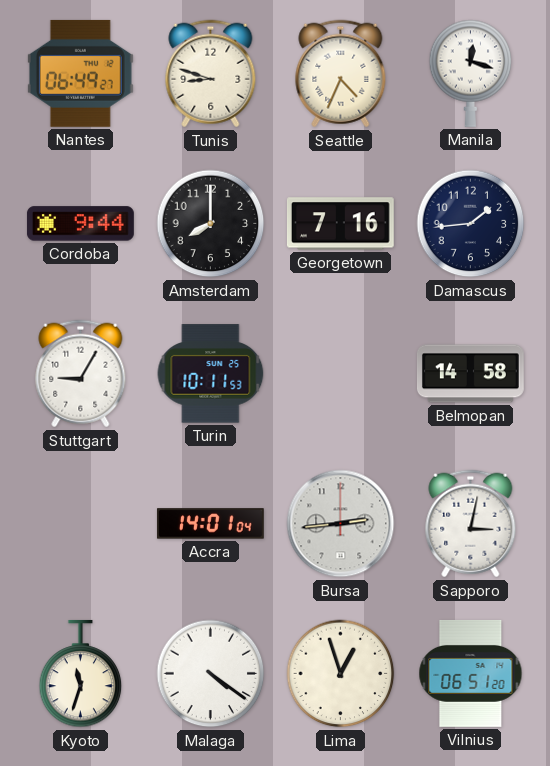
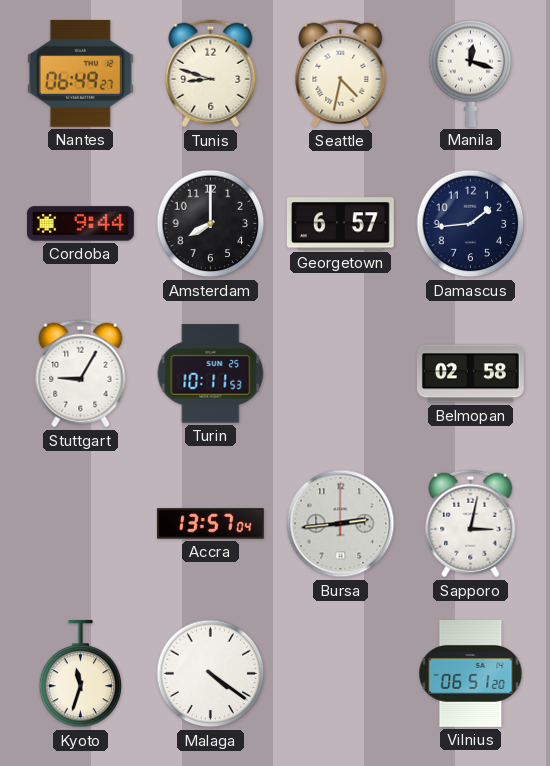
Seattle: 4:34 -> 4:32
Georgetown: 7:16 -> 6:57
Belmopan: 14:58 -> 02:58
Accra: 14:01 -> 13:57
Lima: 12:57 -> none
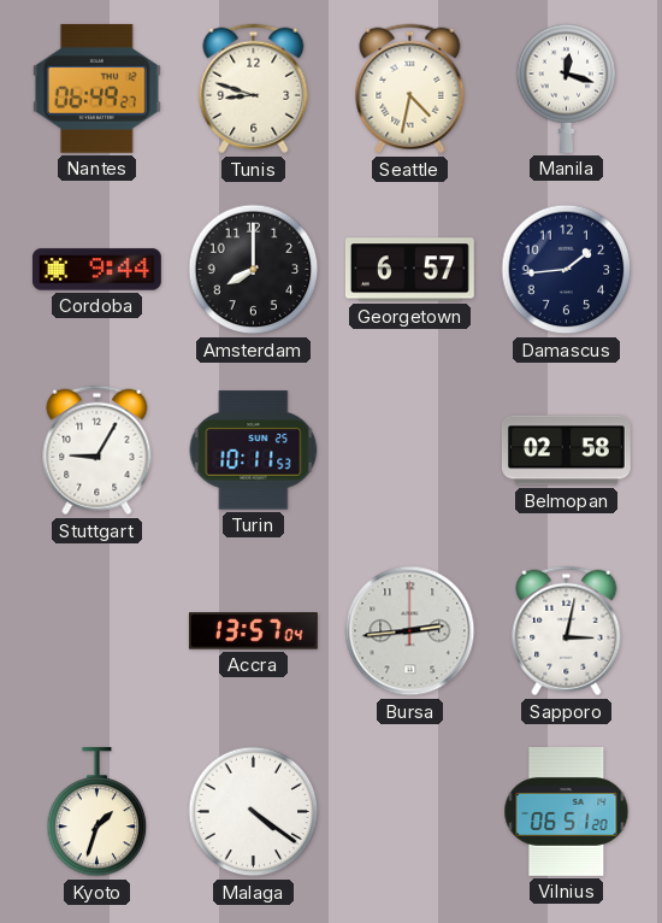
Kyoto: 11:33 -> 1:33
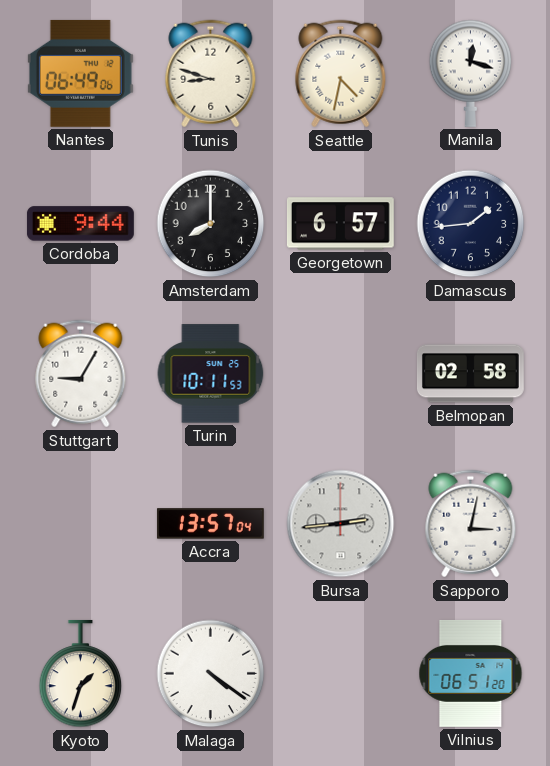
Nantes: 06:49:27 -> 06:49:06
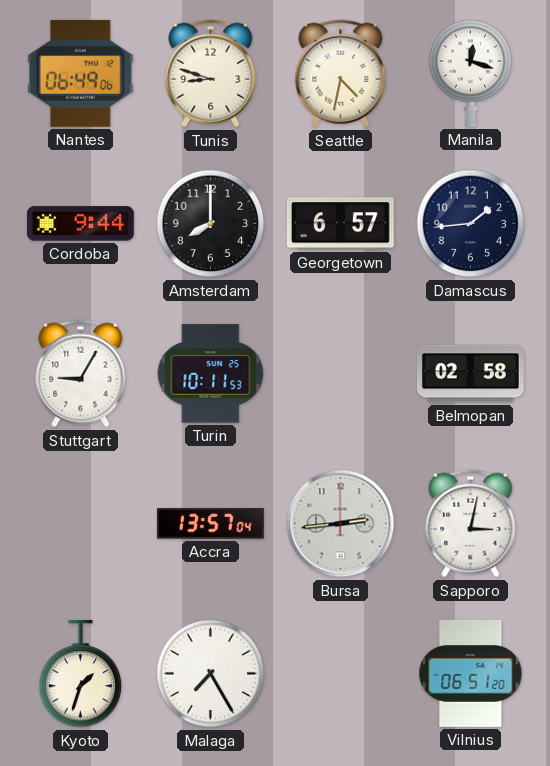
Malaga: 4:21 -> 7:25
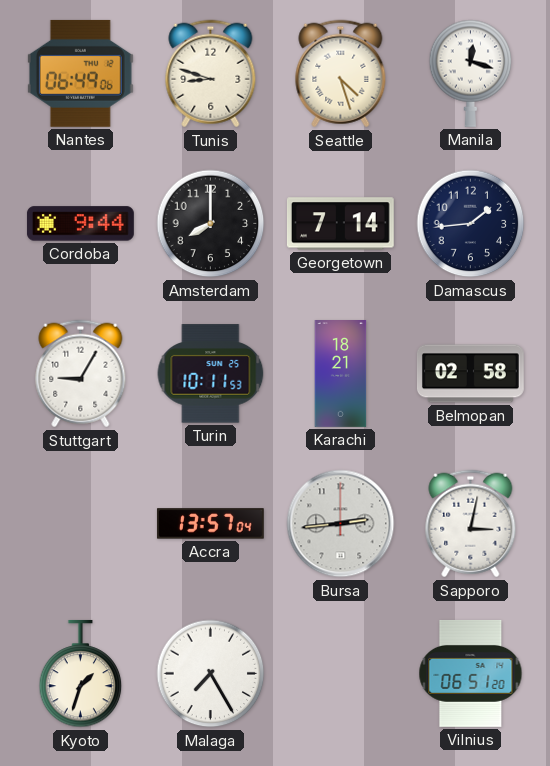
Seattle: 4:32 -> 4:27
Georgetown: 6:57 -> 7:14
Karachi: none -> 18:21
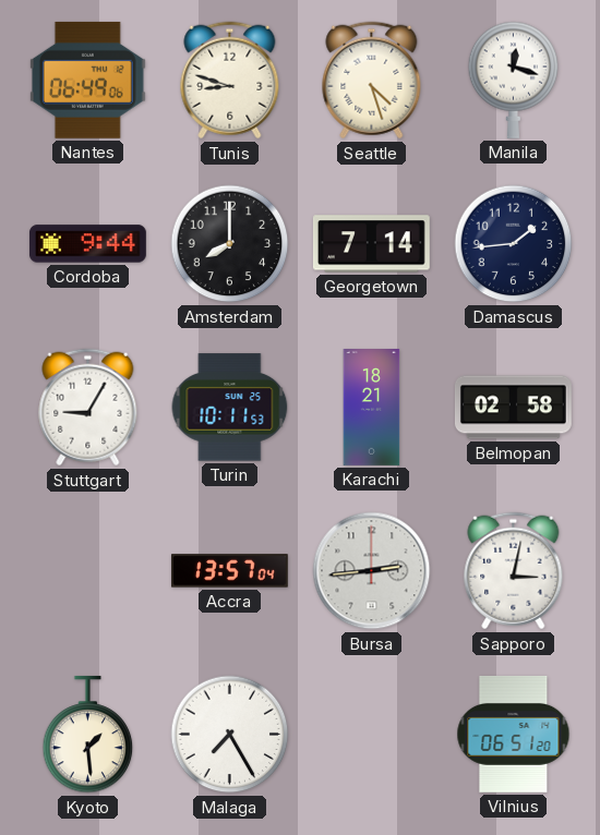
Kyoto: 1:33 -> 1:29
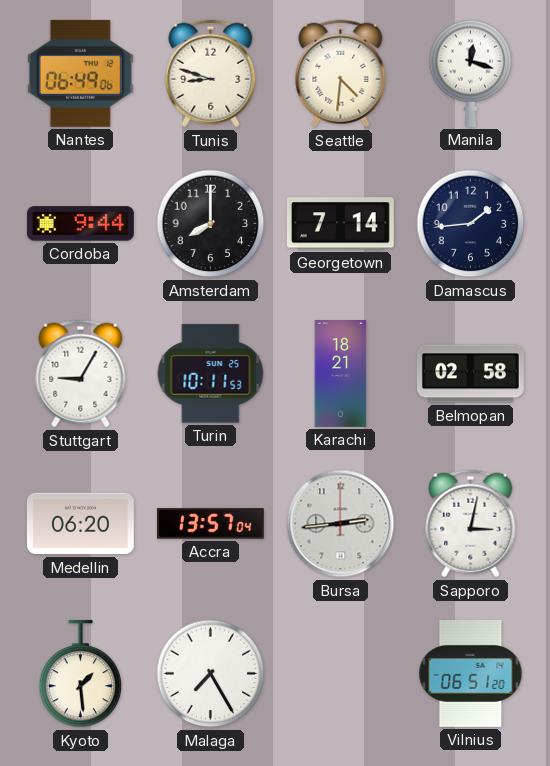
Seattle: 4:27 -> 4:31
Medellin: none -> 06:20
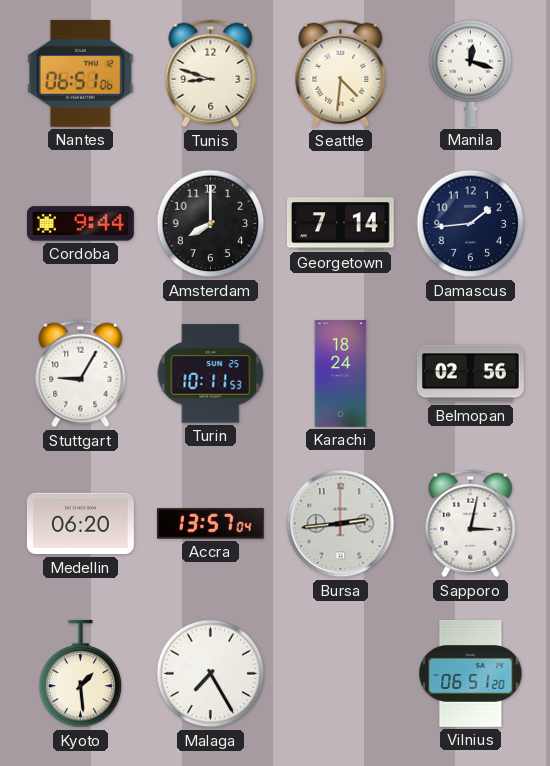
Nantes: 06:49 -> 06:51
Karachi: 18:21 -> 18:24
Belmopan: 02:58 -> 02:56
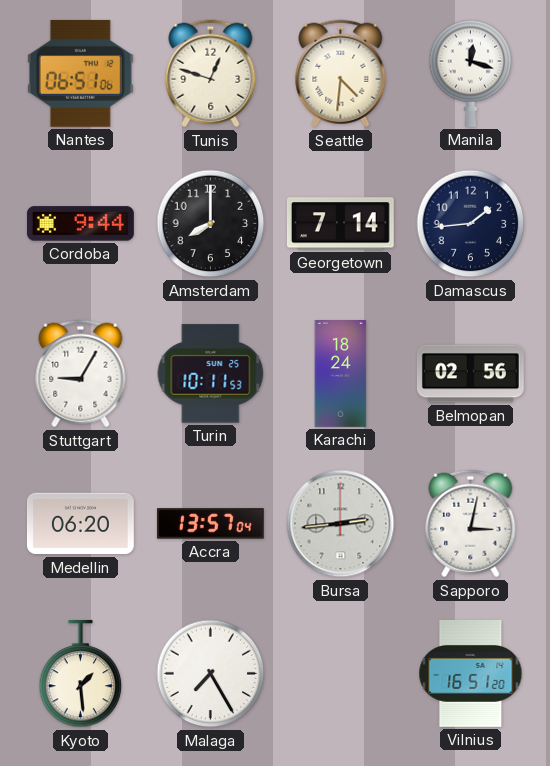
Tunis: 8:48 -> 12:48
Vilnius: 06:51 -> 16:51
